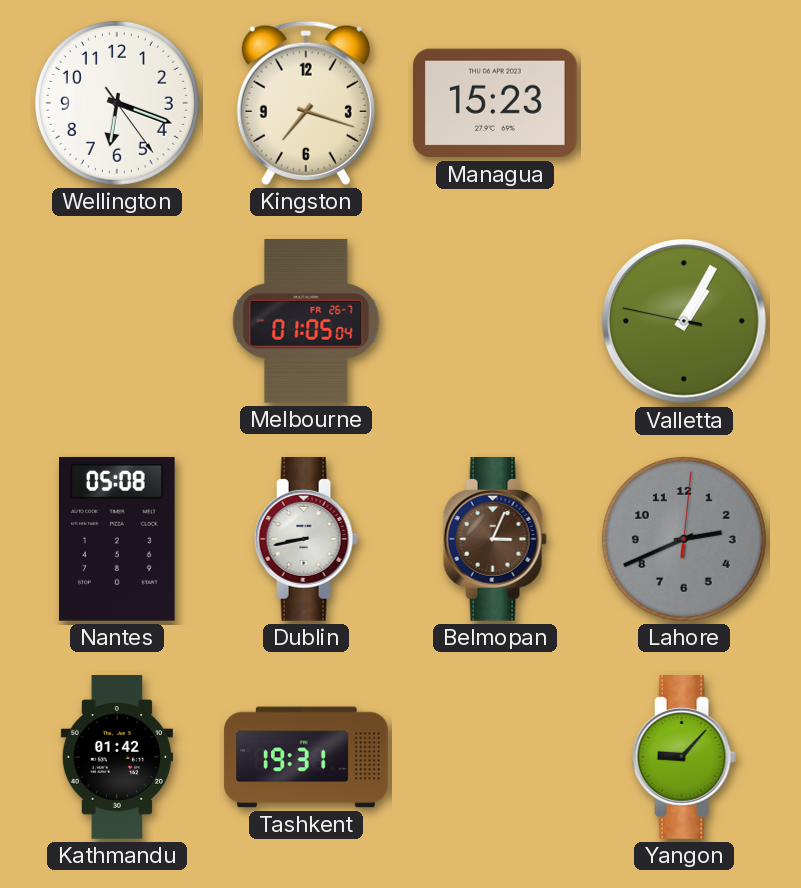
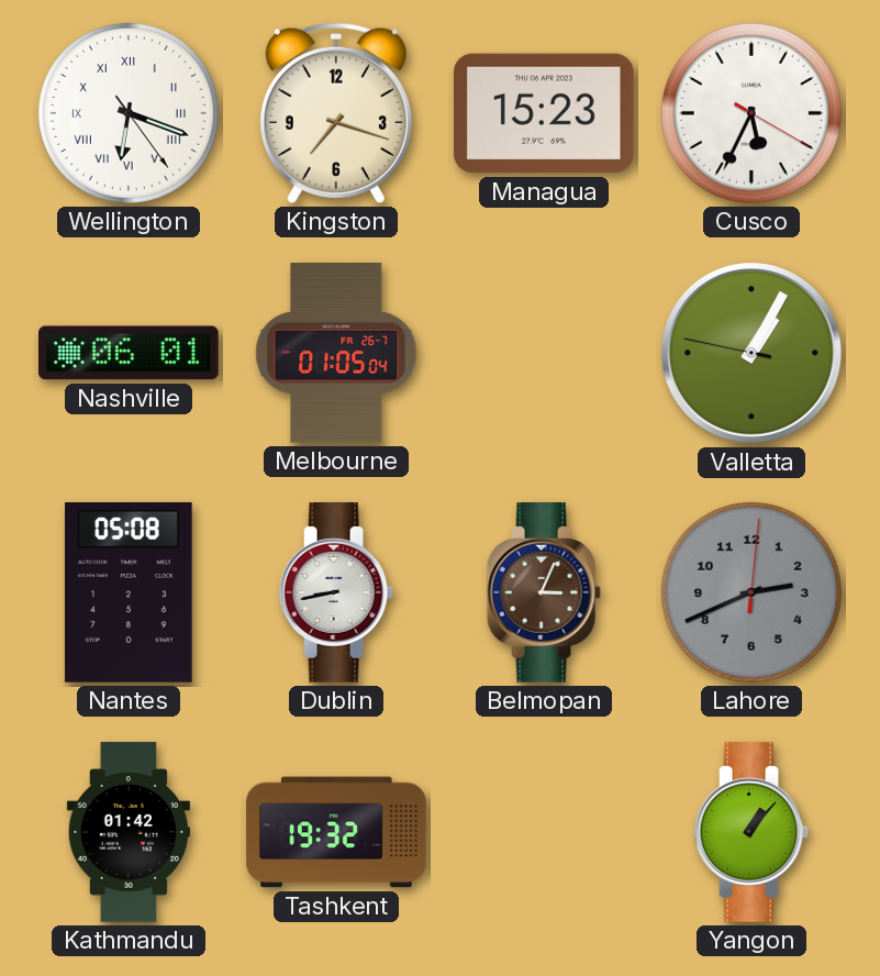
Wellington numerals: Arabic -> Roman
Cusco: none -> 5:34
Nashville: none -> 06:01
Tashkent: 19:31 -> 19:32
Yangon: 9:07 -> 1:07
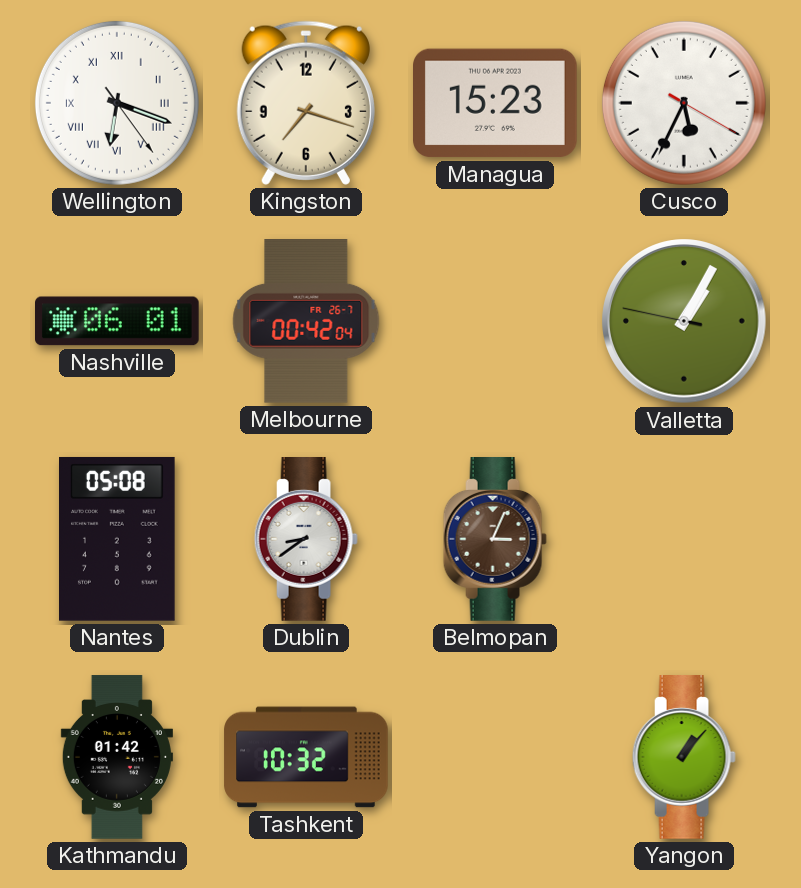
Melbourne: 01:05 -> 00:42
Dublin: 8:43 -> 8:39
Lahore: 2:41 -> none
Tashkent: 19:32 -> 10:32
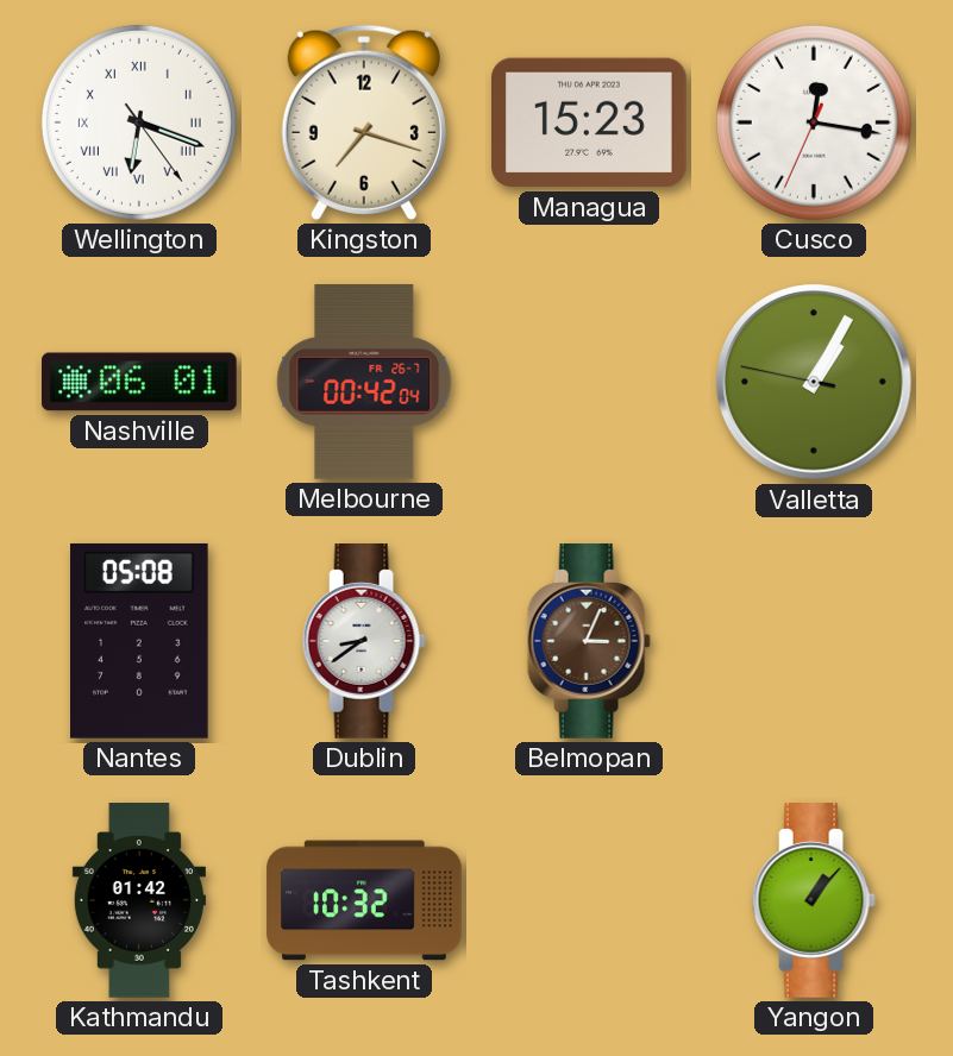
Cusco: 5:34 -> 12:16
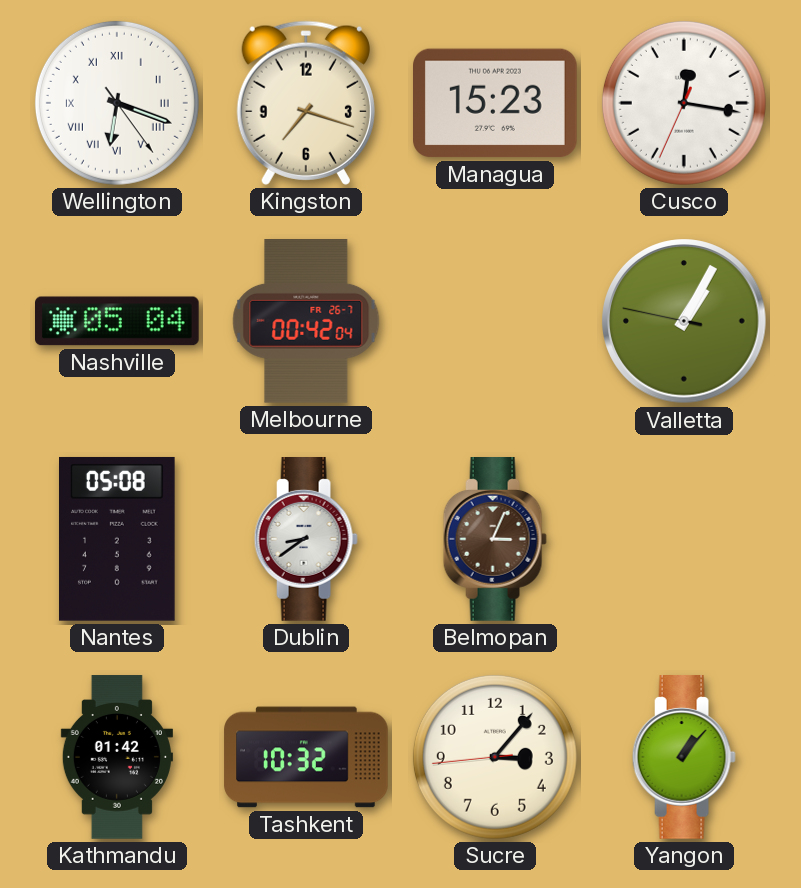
Nashville: 06:01 -> 05:04
Sucre: none -> 3:06
